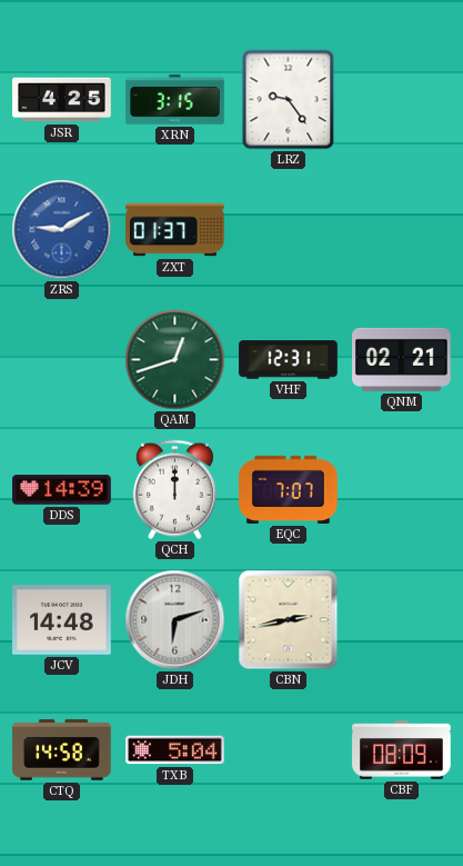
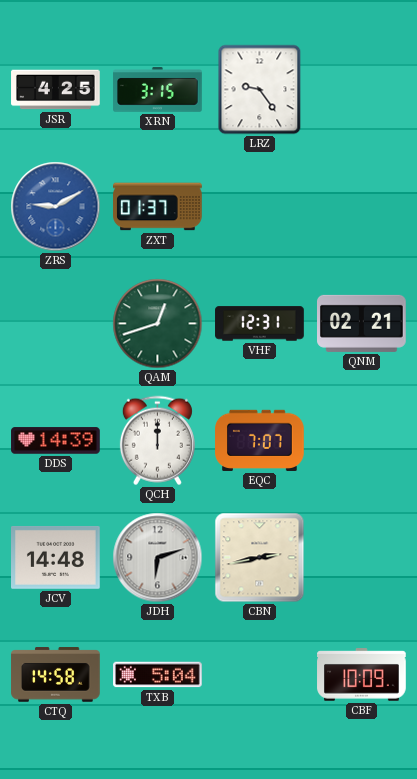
CBF: 08:09 -> 10:09
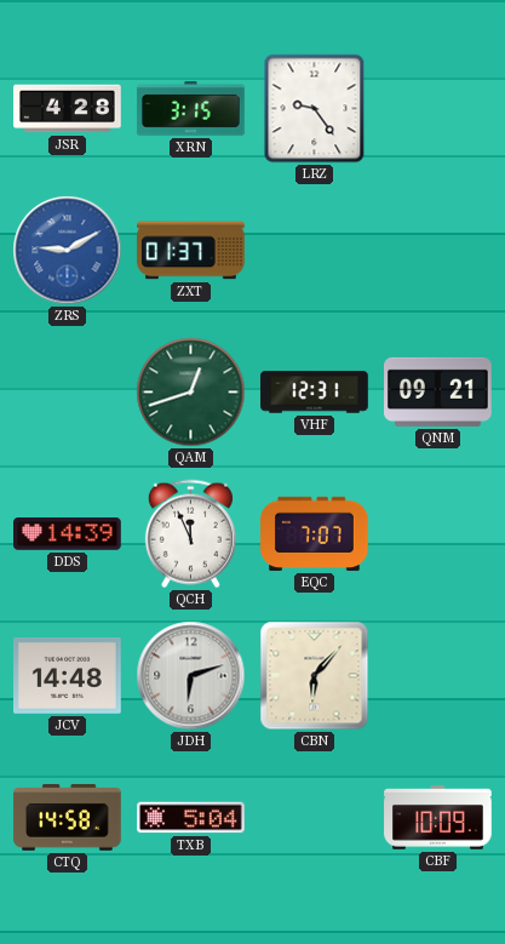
JSR: 4:25 -> 4:28
QNM: 02:21 -> 09:21
QCH: 12:00 -> 11:56
CBN: 2:43 -> 6:07
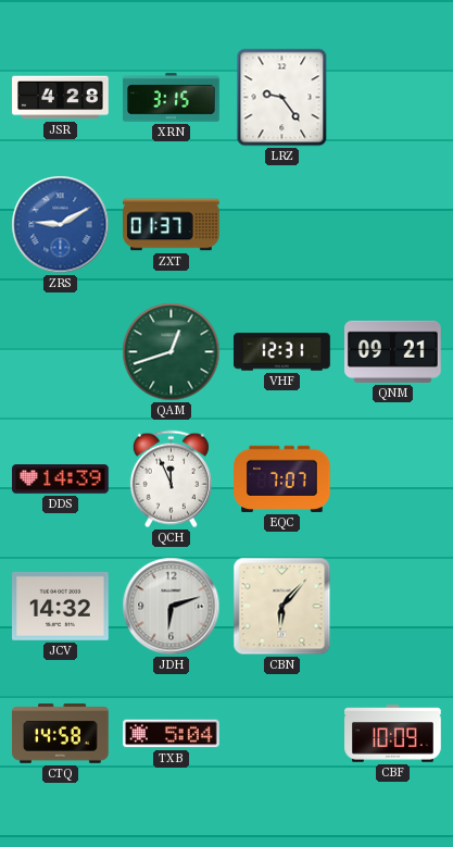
JCV: 14:48 -> 14:32
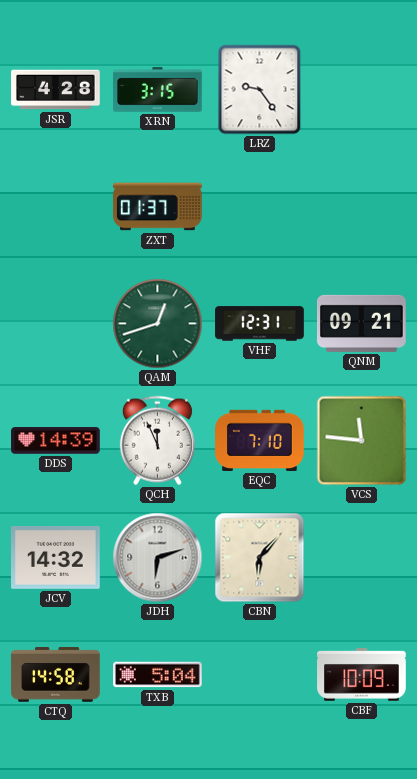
ZRS: 9:10 -> none
EQC: 7:07 -> 7:10
VCS: none -> 11:46
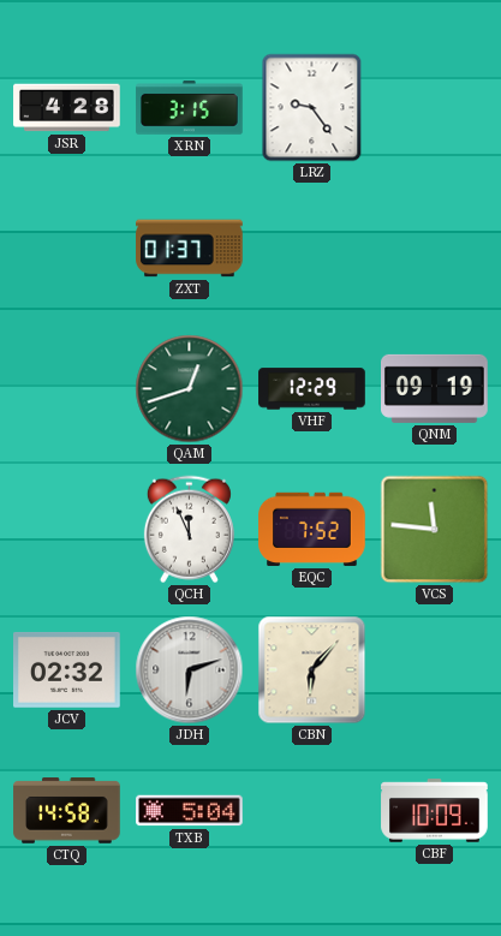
VHF: 12:31 -> 12:29
QNM: 09:21 -> 09:19
DDS: 14:39 -> none
EQC: 7:10 -> 7:52
JCV: 14:32 -> 02:32
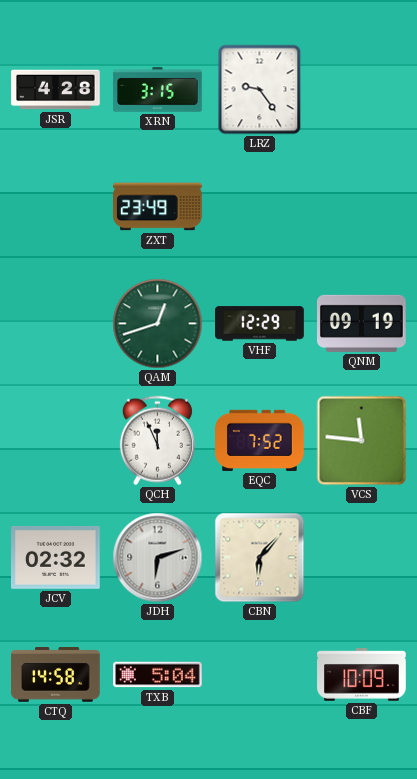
ZXT: 01:37 -> 23:49
